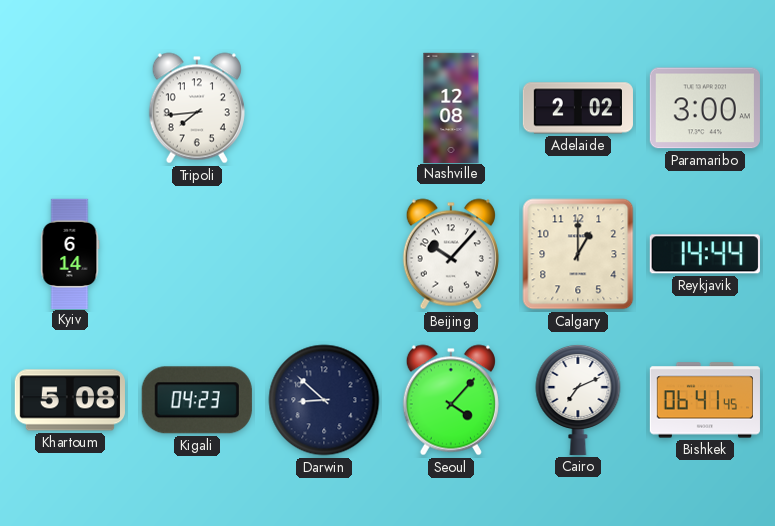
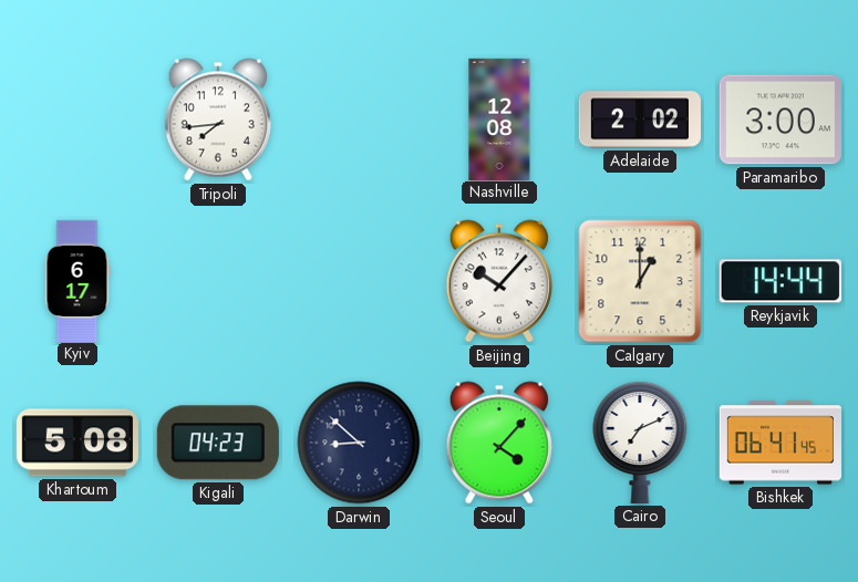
Kyiv: 6:14 -> 6:17
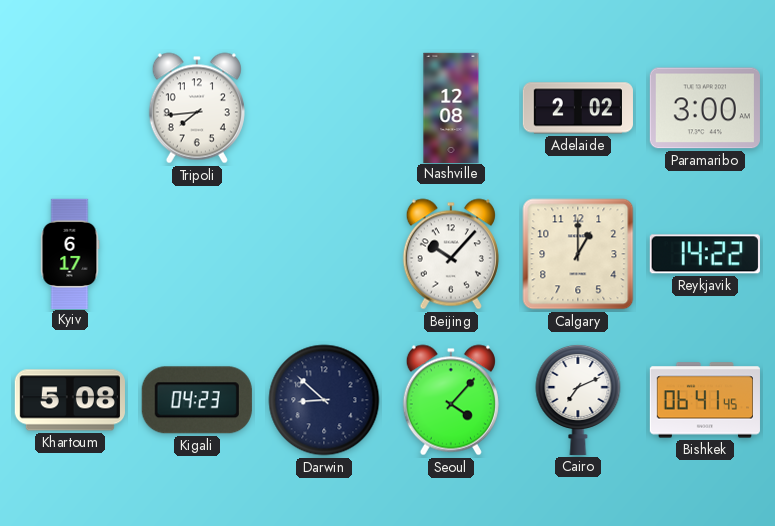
Reykjavik: 14:44 -> 14:22
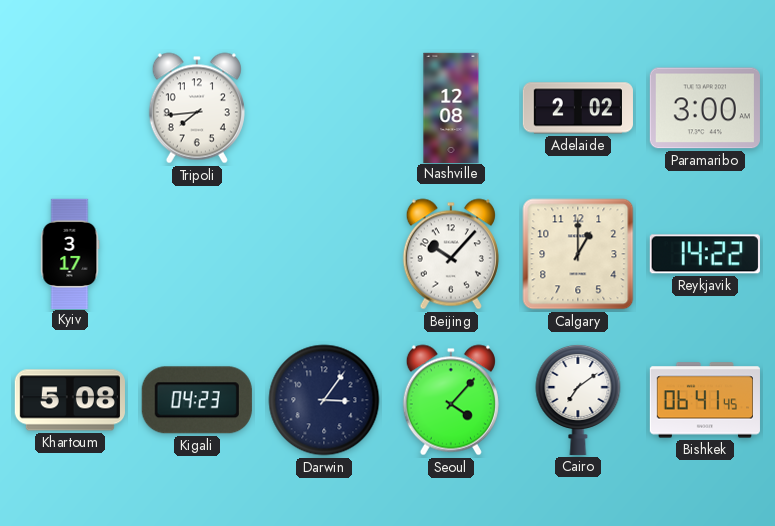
Kyiv: 6:17 -> 3:17
Darwin: 8:52 -> 3:06
Cairo: 7:11 -> 7:09
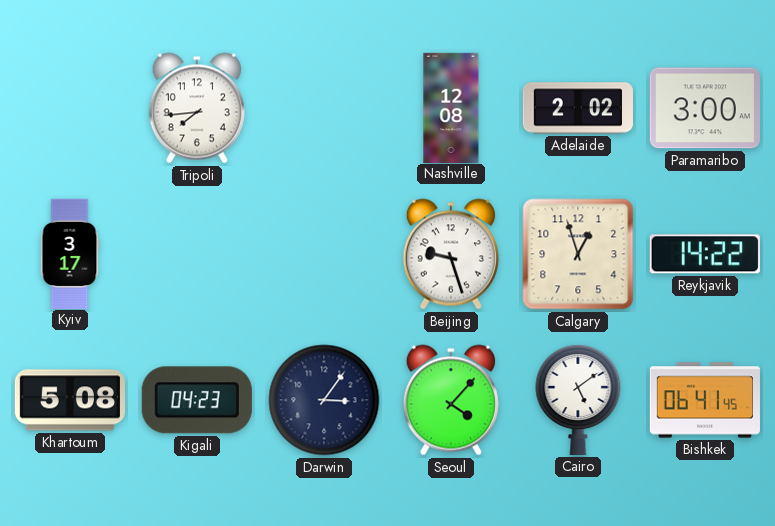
Beijing: 10:07 -> 9:27
Calgary: 1:00 -> 12:57
Cairo: 7:09 -> 5:09
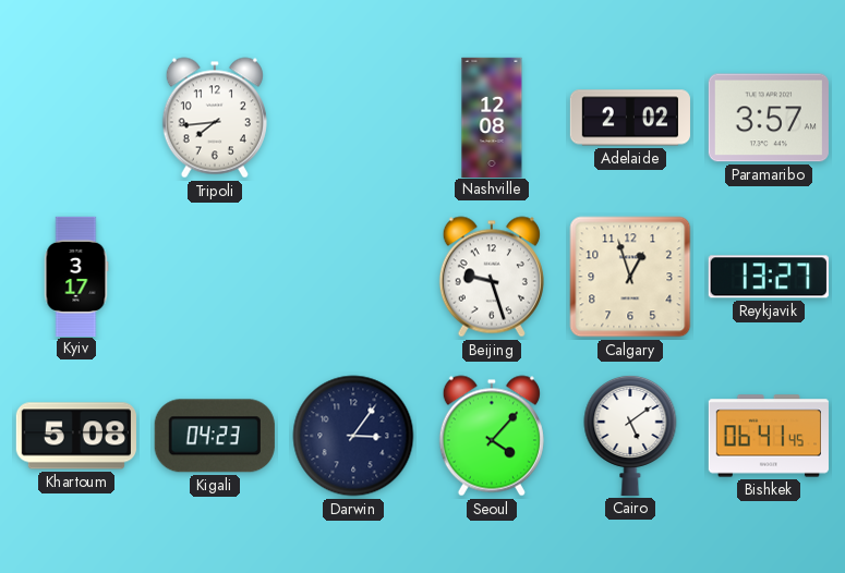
Paramaribo: 3:00 -> 3:57
Reykjavik: 14:22 -> 13:27
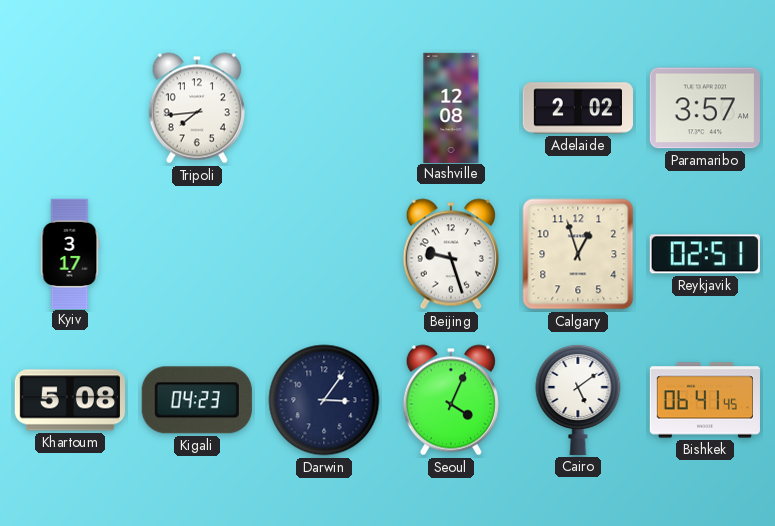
Reykjavik: 13:27 -> 02:51
Seoul: 4:07 -> 4:04
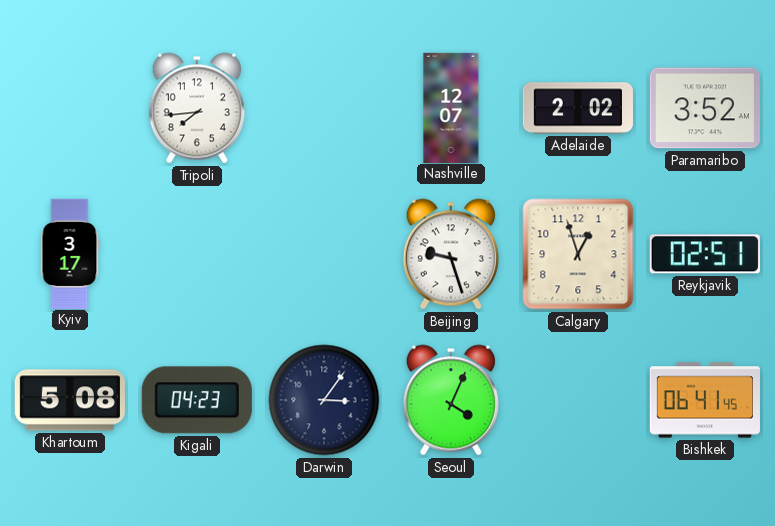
Nashville: 12:08 -> 12:07
Paramaribo: 3:57 -> 3:52
Cairo: 5:09 -> none
